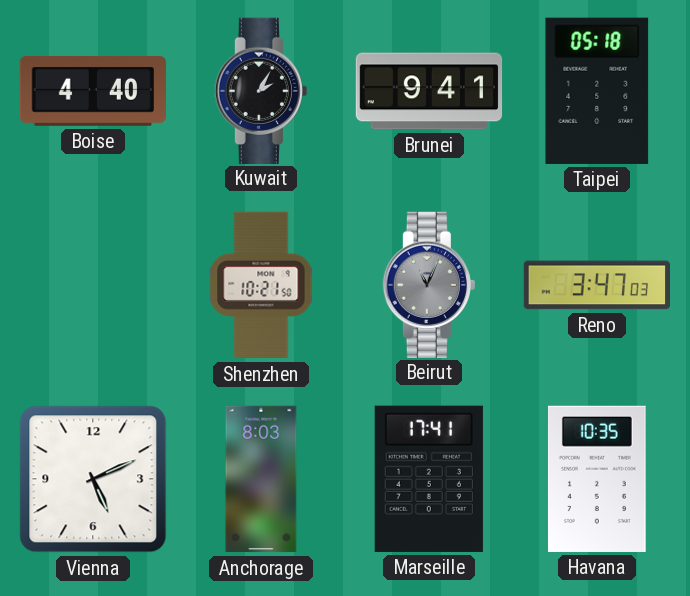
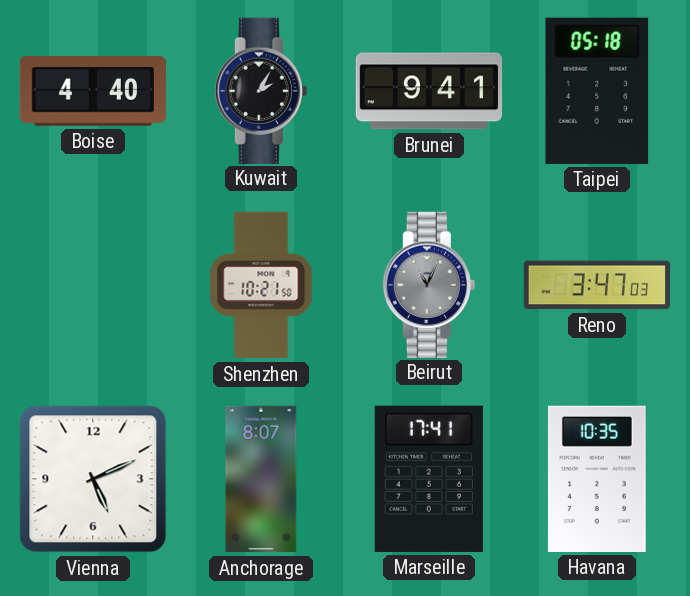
Anchorage: 8:03 -> 8:07
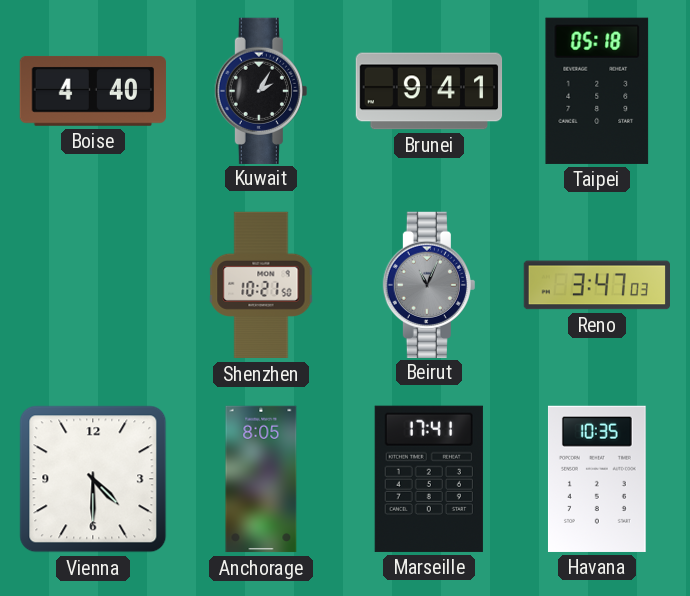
Vienna: 5:11 -> 4:30
Anchorage: 8:07 -> 8:05
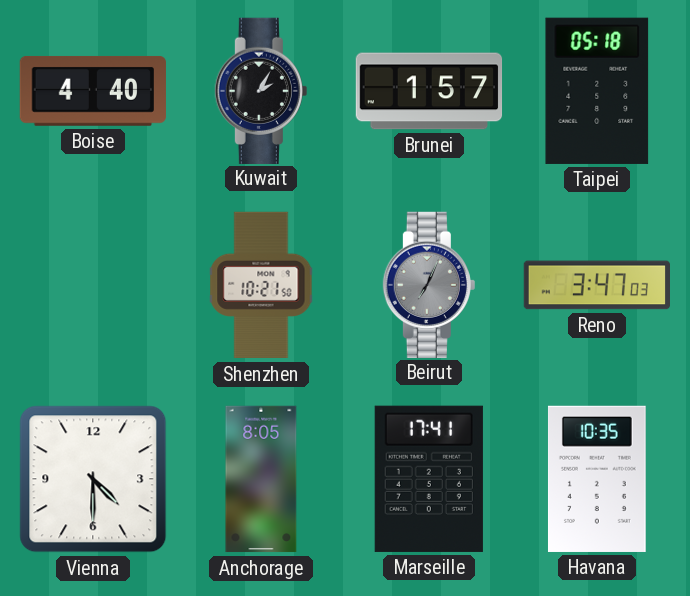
Brunei: 9:41 -> 1:57
Beirut: 11:04 -> 7:04
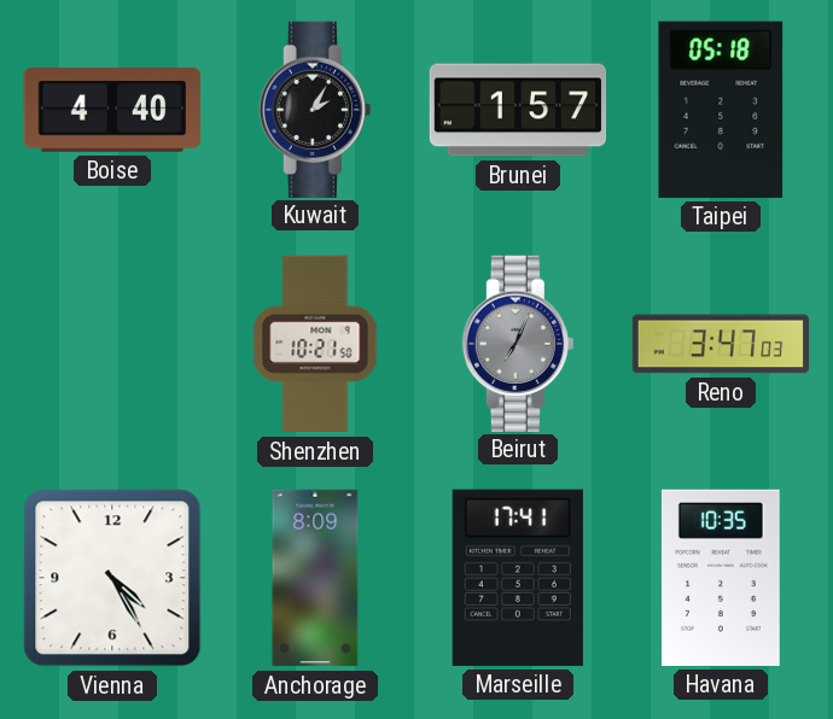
Vienna: 4:30 -> 4:25
Anchorage: 8:05 -> 8:09
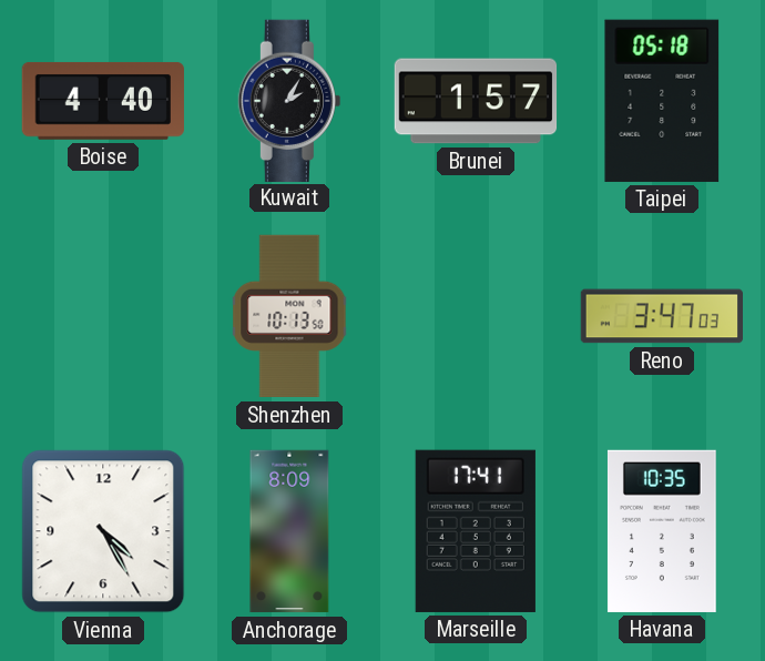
Shenzhen: 10:21 -> 10:13
Beirut: 7:04 -> none
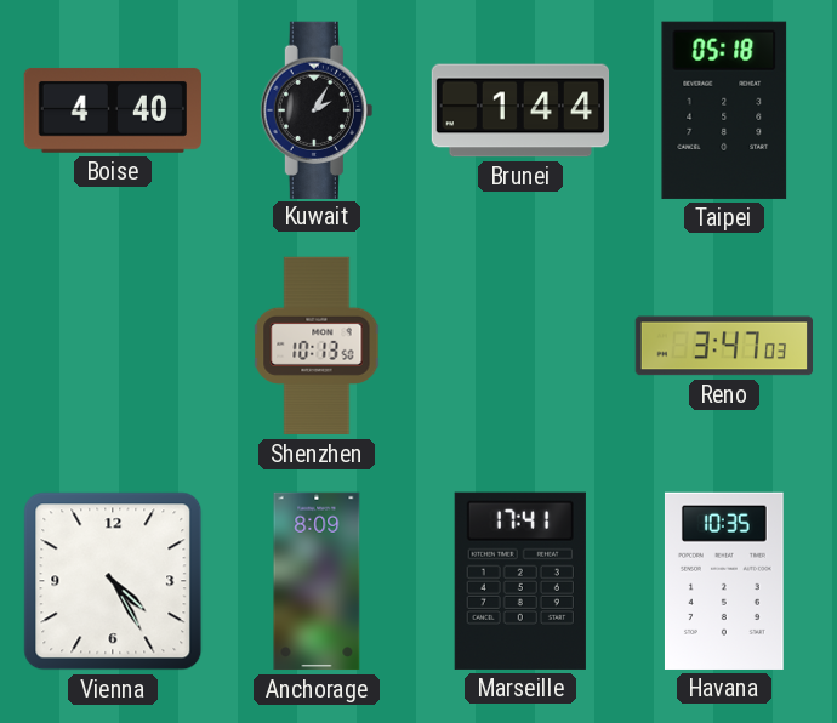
Brunei: 1:57 -> 1:44
